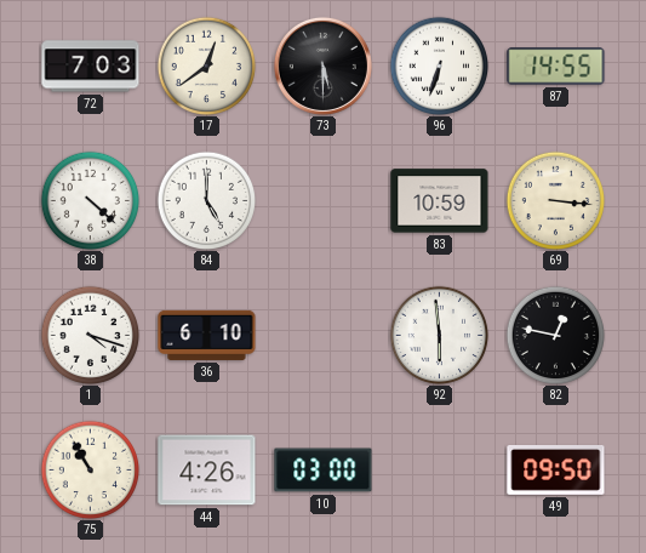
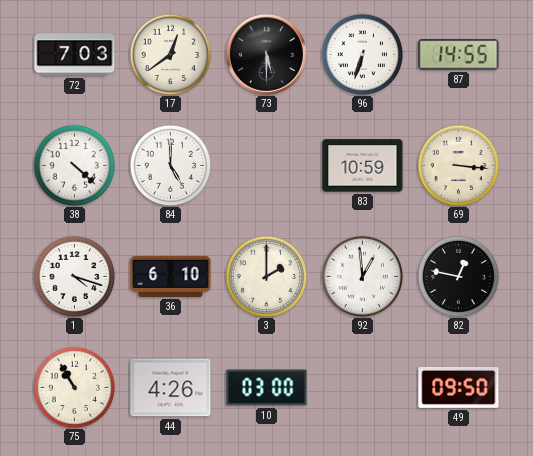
3: none -> 2:00
92: 5:59 -> 12:59
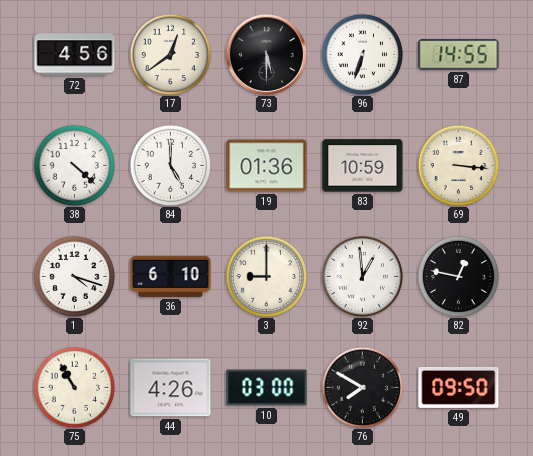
72: 7:03 -> 4:56
19: none -> 01:36
3: 2:00 -> 9:00
76: none -> 7:50
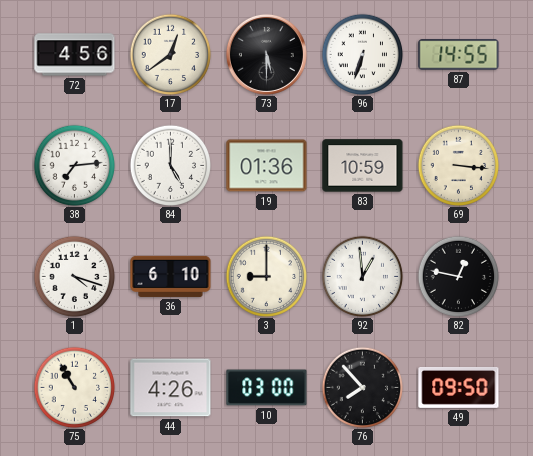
38: 4:22 -> 7:14
76: 7:50 -> 7:53
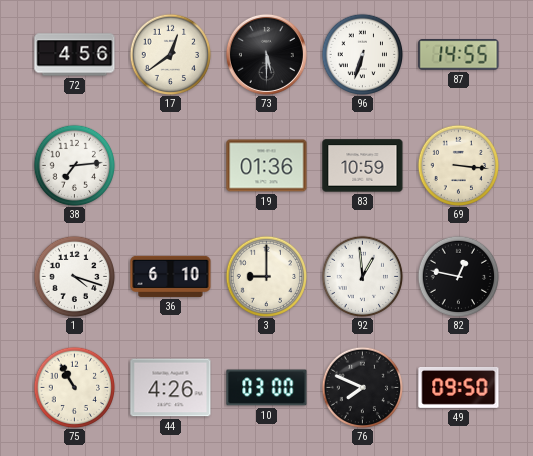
84: 5:00 -> none
76: 7:53 -> 7:49
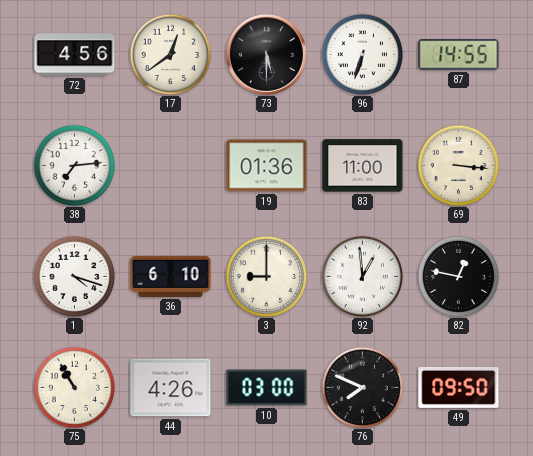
83: 10:59 -> 11:00
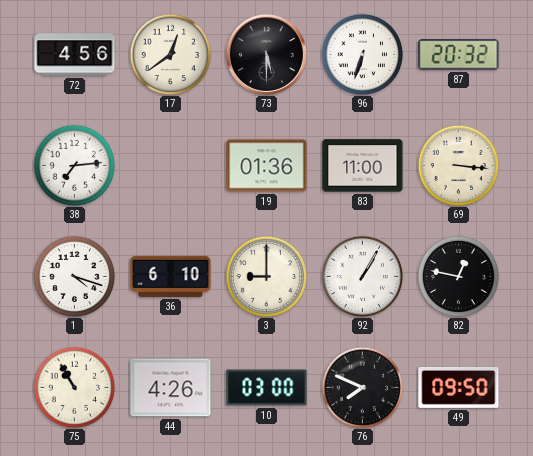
87: 14:55 -> 20:32
92: 12:59 -> 1:05
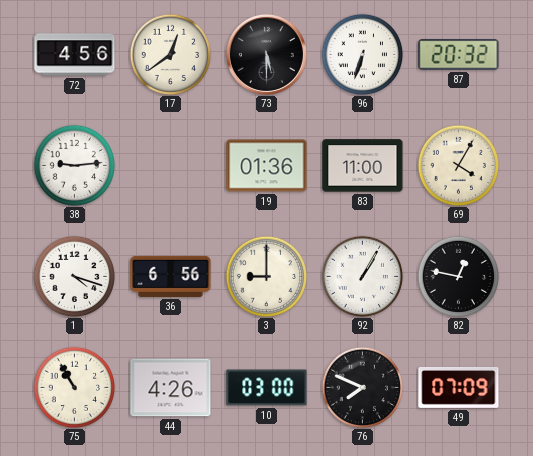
38: 7:14 -> 9:14
69: 3:16 -> 4:05
36: 6:10 -> 6:56
49: 09:50 -> 07:09
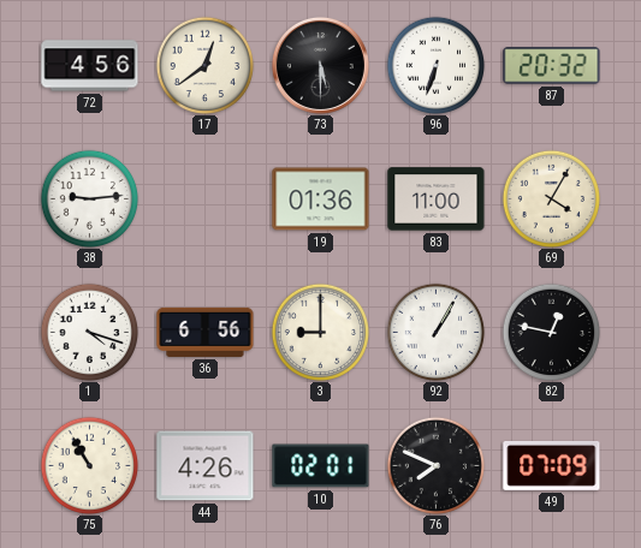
10: 03:00 -> 02:01
